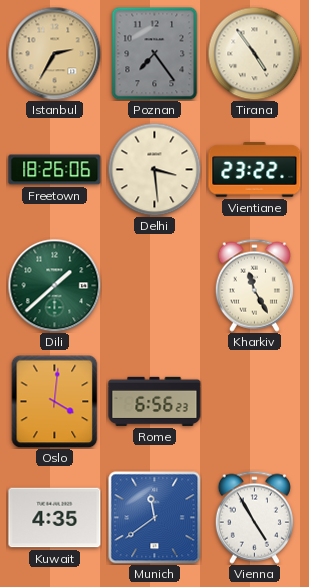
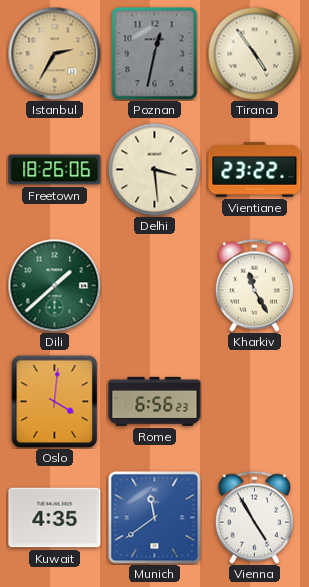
Poznan: 7:24 -> 12:32
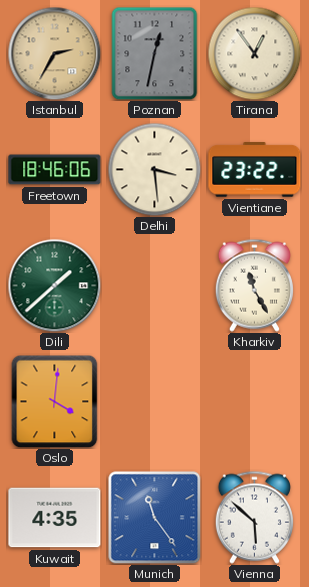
Tirana: 4:54 -> 12:54
Freetown: 18:26 -> 18:46
Rome: 6:56 -> none
Munich: 11:39 -> 11:24
Vienna: 4:55 -> 5:52
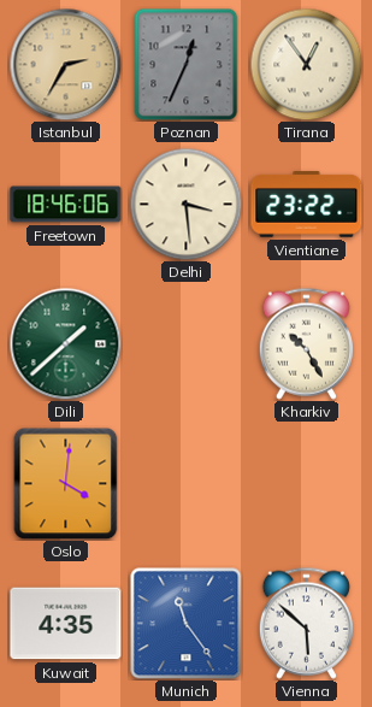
Poznan: 12:32 -> 12:34
Kharkiv: 11:25 -> 10:25
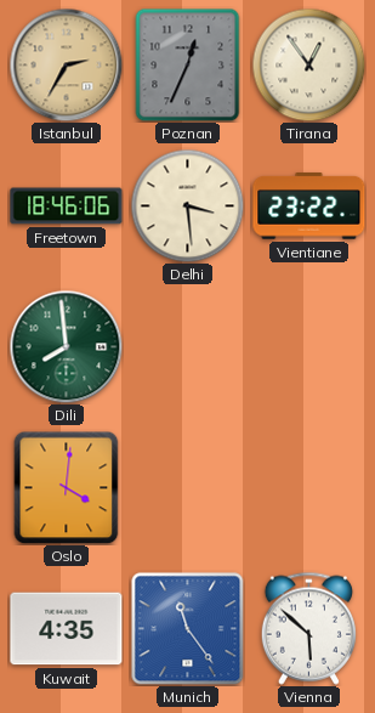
Dili: 1:38 -> 7:59
Kharkiv: 10:25 -> none
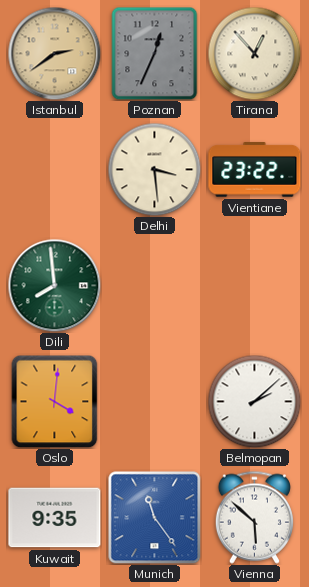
Istanbul: 2:35 -> 2:39
Tirana: 12:54 -> 12:53
Freetown: 18:46 -> none
Belmopan: none -> 2:08
Kuwait: 4:35 -> 9:35
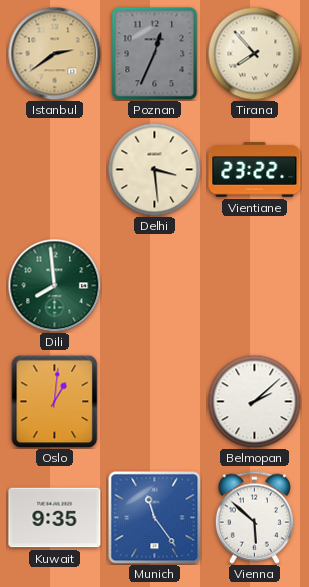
Tirana: 12:53 -> 7:53
Oslo: 4:01 -> 1:01
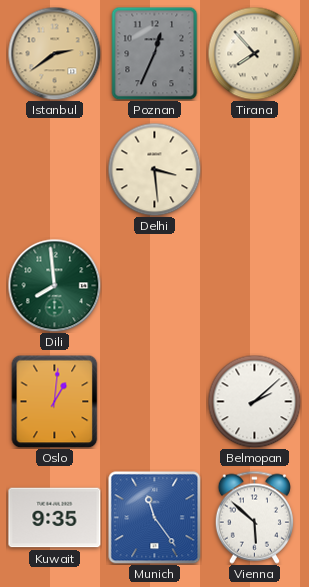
Vientiane: 23:22 -> none
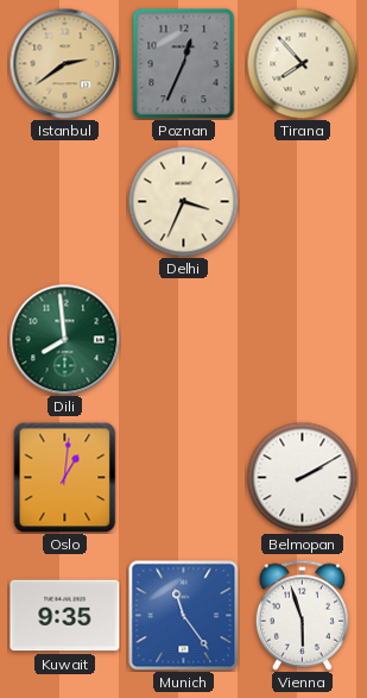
Delhi: 3:29 -> 3:34
Belmopan: 2:08 -> 2:10
Vienna: 5:52 -> 5:57
